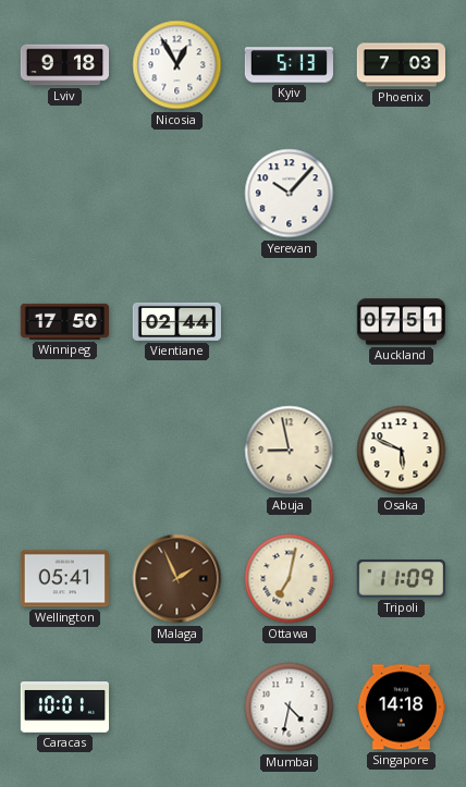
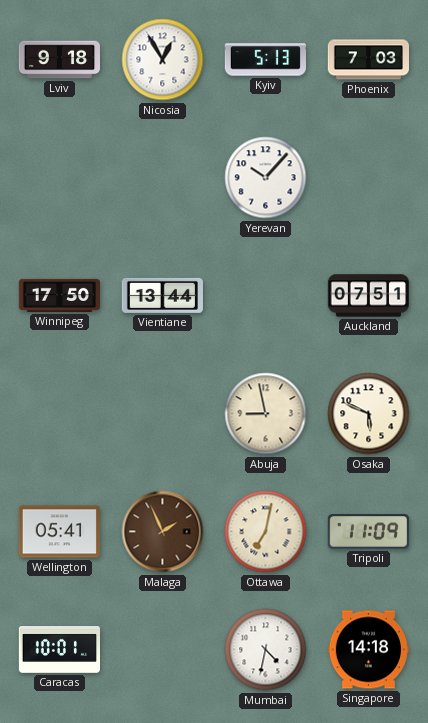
Vientiane: 02:44 -> 13:44
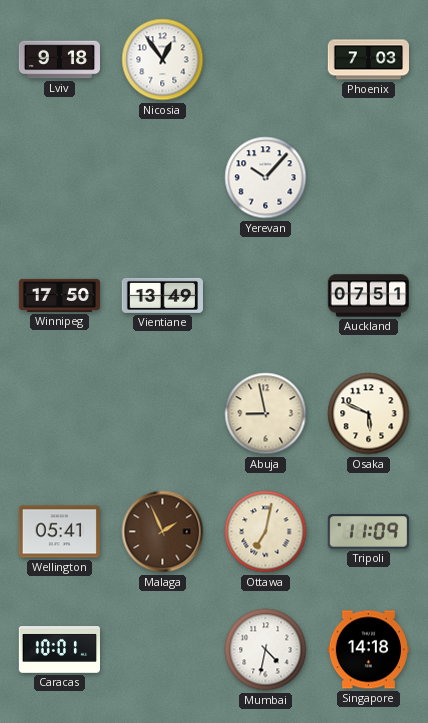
Nicosia: 12:55 -> 12:54
Kyiv: 5:13 -> none
Vientiane: 13:44 -> 13:49
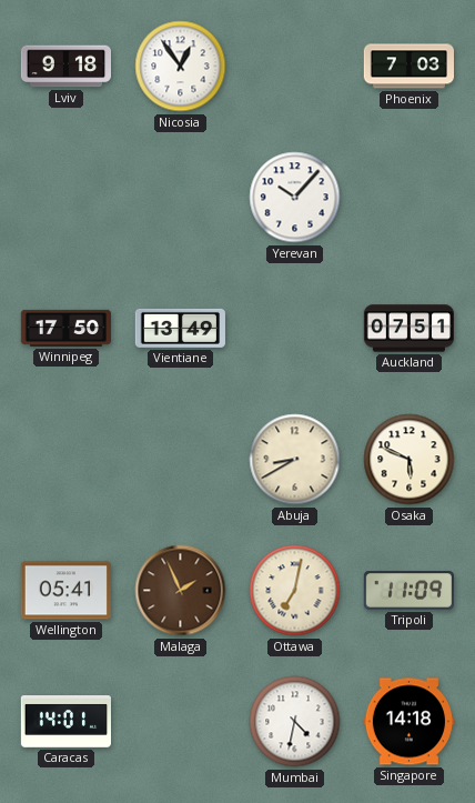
Abuja: 8:58 -> 8:40
Caracas: 10:01 -> 14:01
